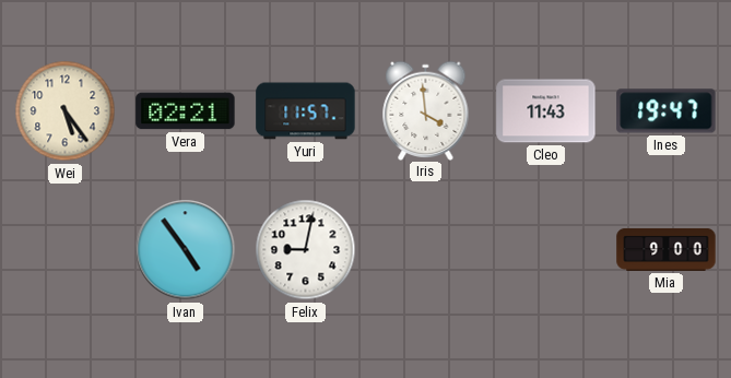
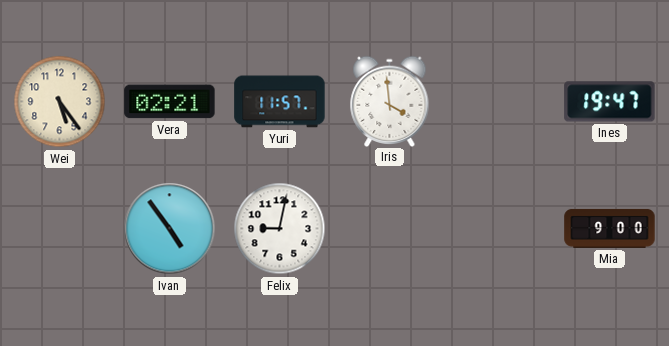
Cleo: 11:43 -> none
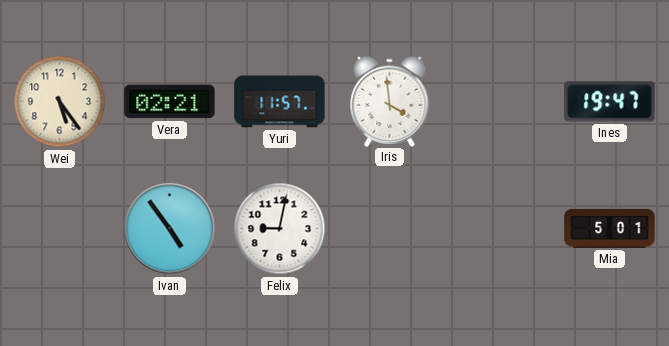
Mia: 9:00 -> 5:01
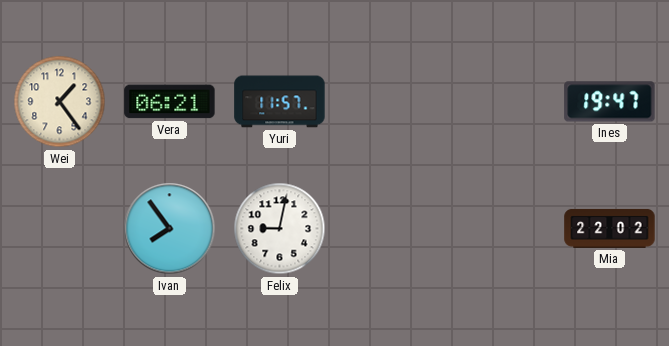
Wei: 5:24 -> 1:24
Vera: 02:21 -> 06:21
Iris: 3:59 -> none
Ivan: 4:54 -> 7:54
Mia: 5:01 -> 22:02
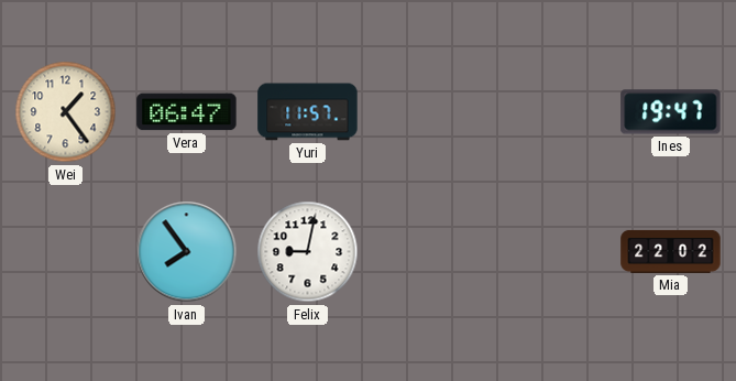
Vera: 06:21 -> 06:47
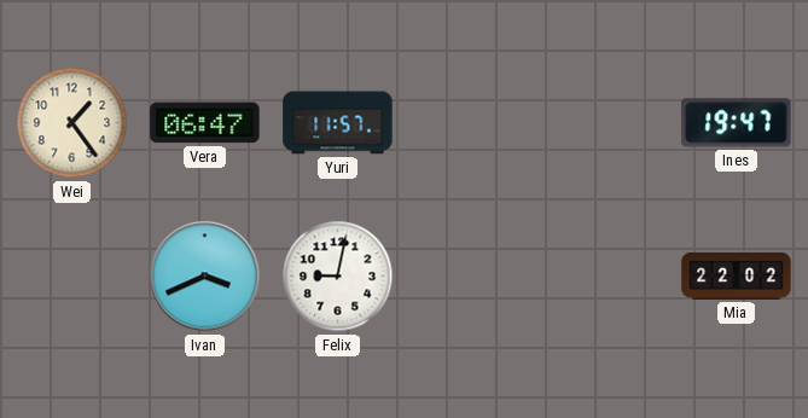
Ivan: 7:54 -> 3:41
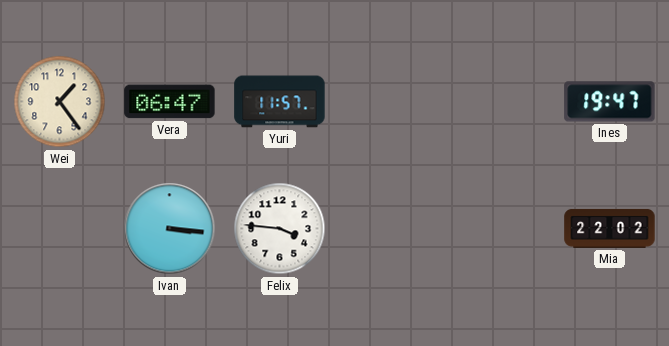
Ivan: 3:41 -> 3:16
Felix: 9:02 -> 3:46
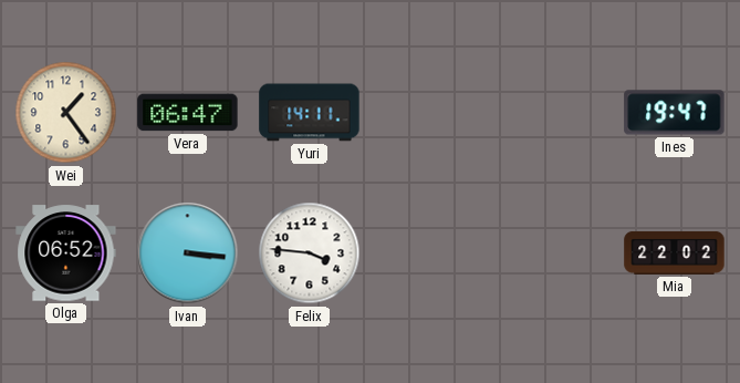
Yuri: 11:57 -> 14:11
Olga: none -> 06:52
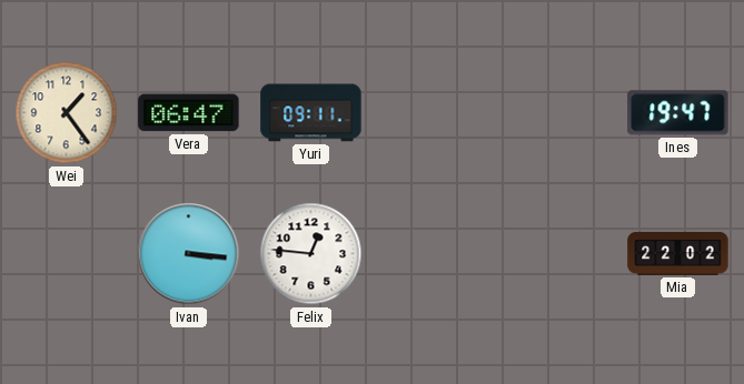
Yuri: 14:11 -> 09:11
Olga: 06:52 -> none
Felix: 3:46 -> 12:46
